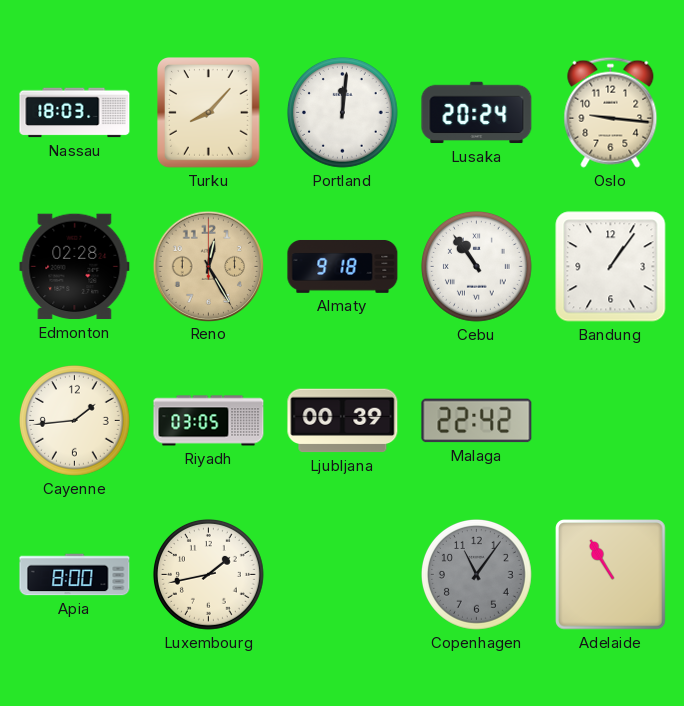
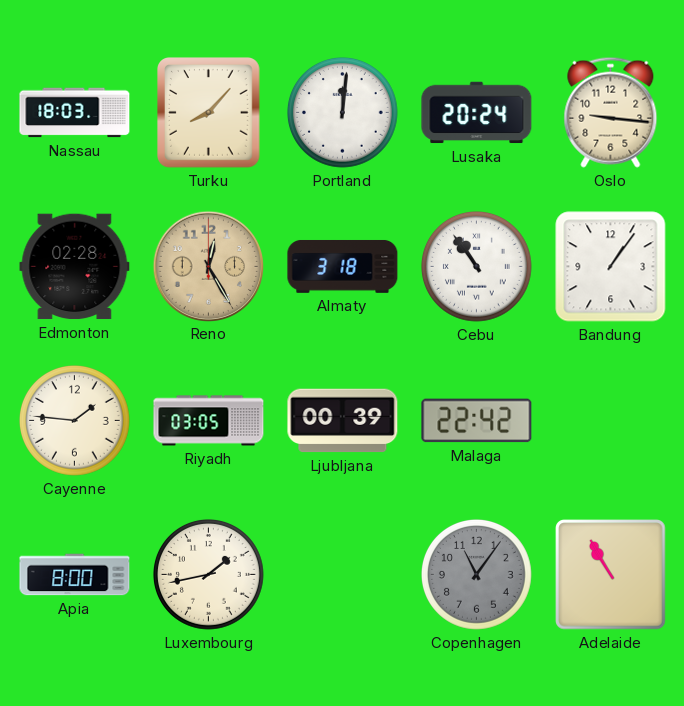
Almaty: 9:18 -> 3:18
Cayenne: 1:44 -> 1:46
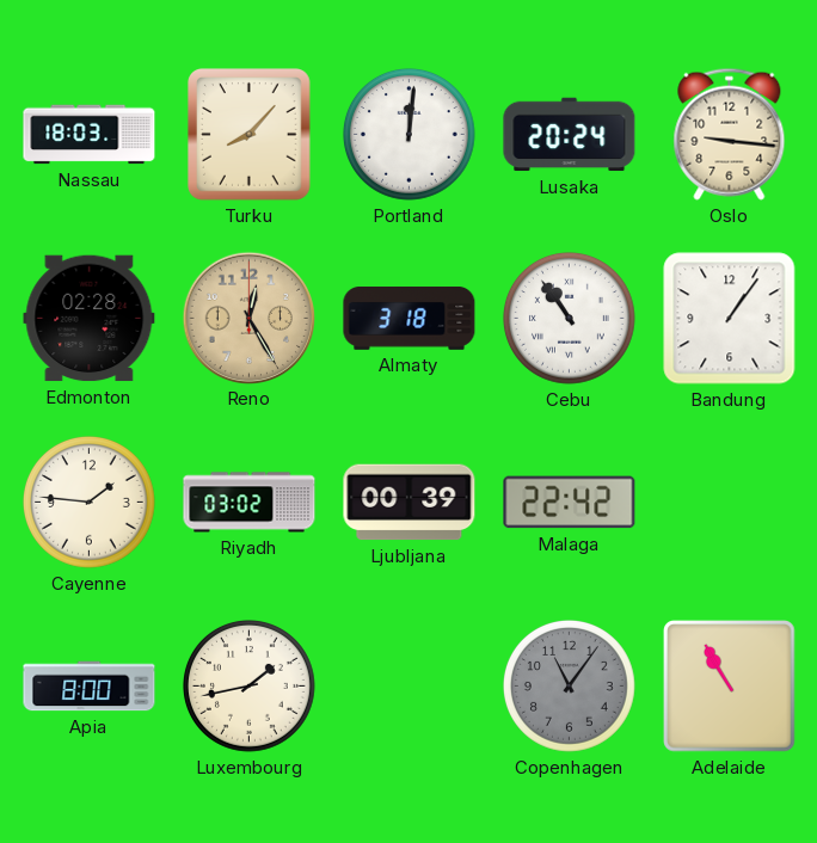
Riyadh: 03:05 -> 03:02
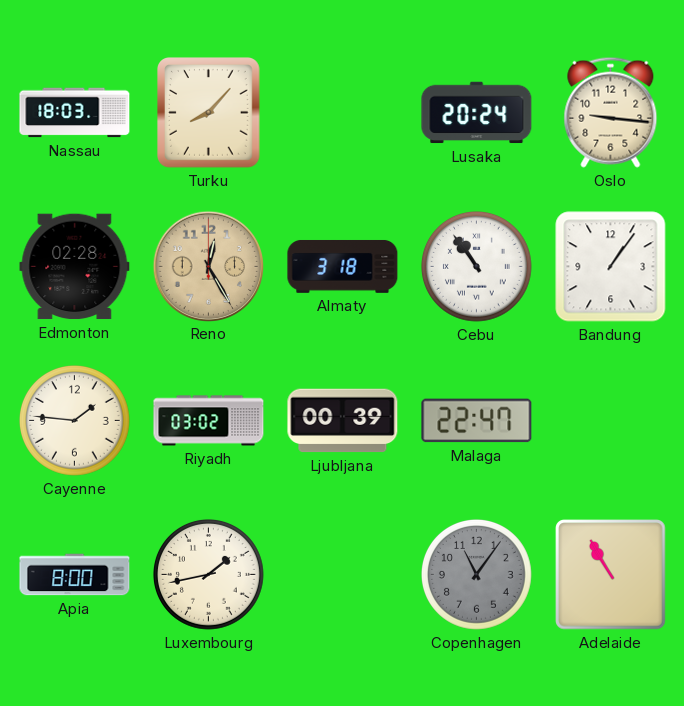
Portland: 12:01 -> none
Malaga: 22:42 -> 22:47
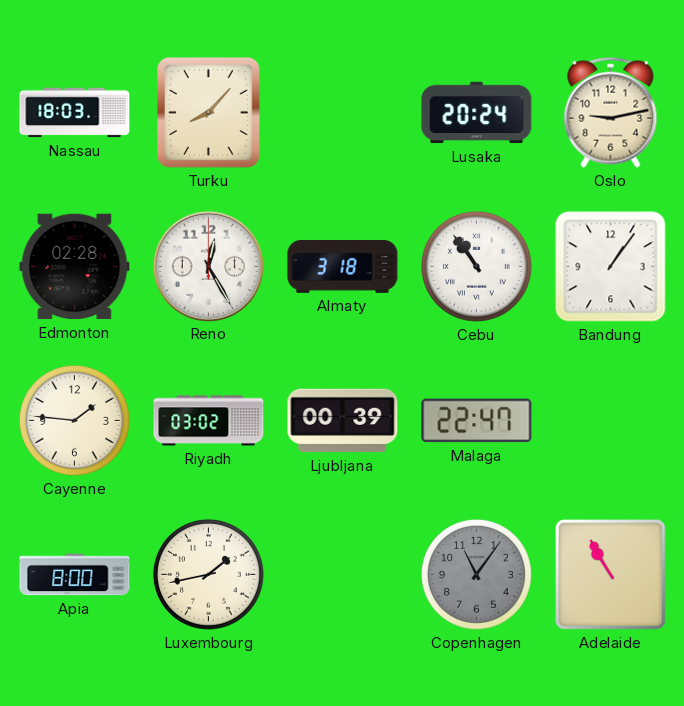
Oslo: 9:16 -> 9:13
Reno dial: champagne -> white
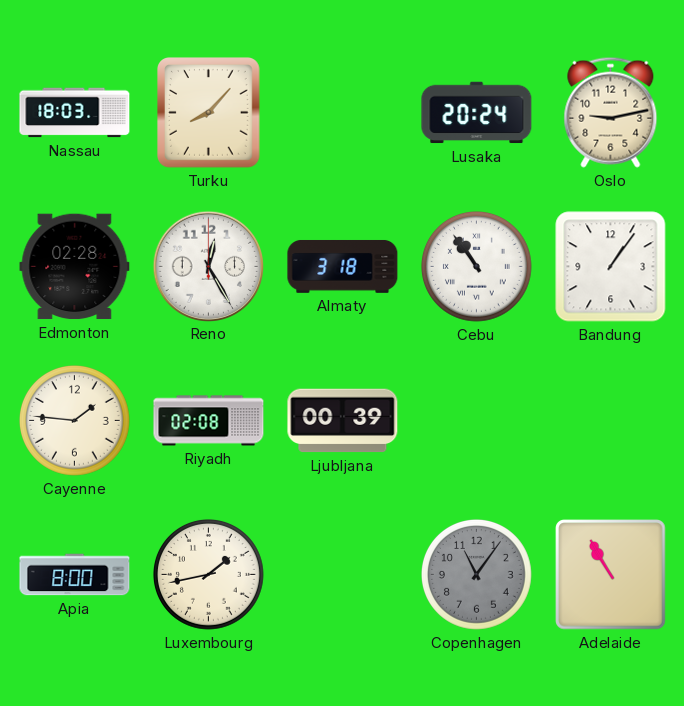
Riyadh: 03:02 -> 02:08
Malaga: 22:47 -> none
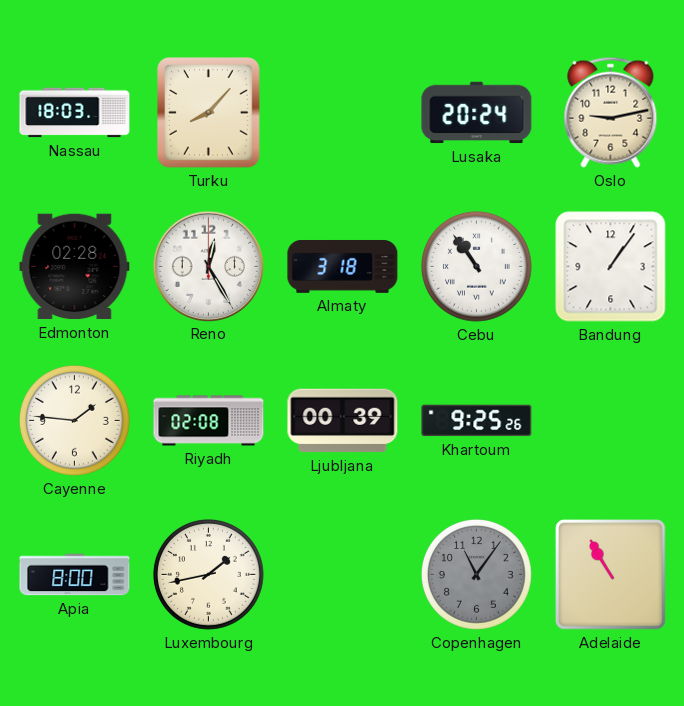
Khartoum: none -> 9:25
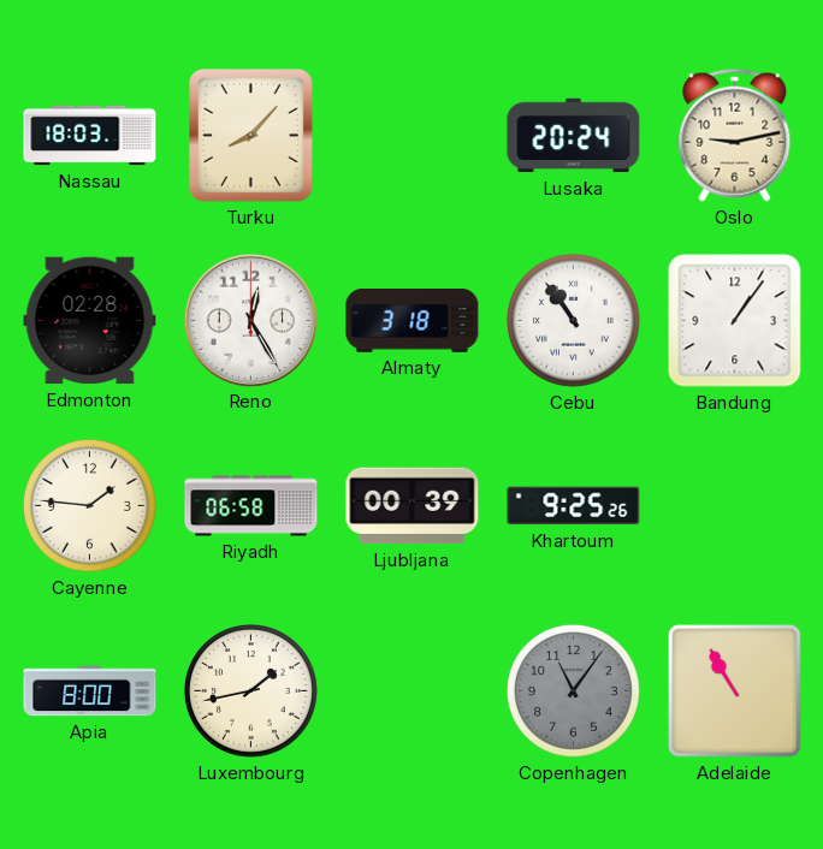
Riyadh: 02:08 -> 06:58
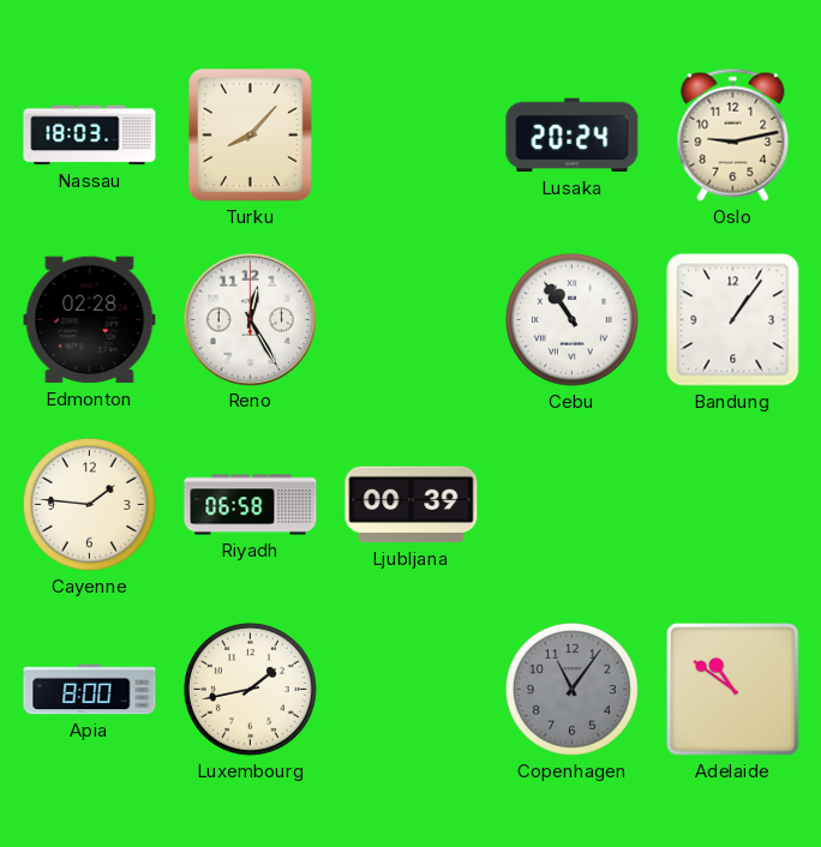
Almaty: 3:18 -> none
Khartoum: 9:25 -> none
Adelaide: 10:55 -> 10:51
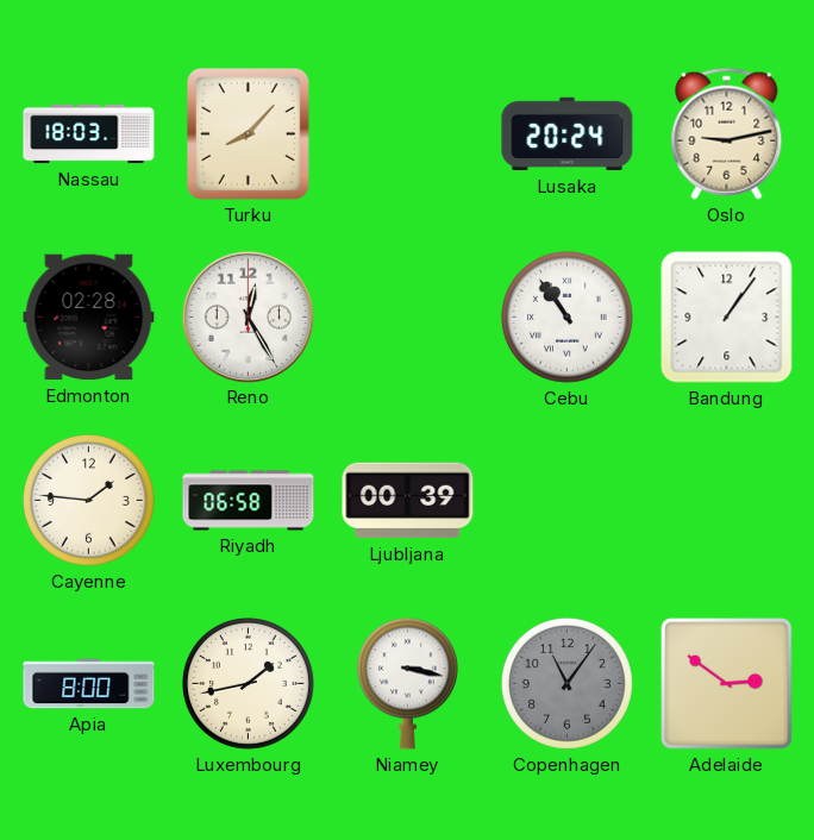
Niamey: none -> 3:17
Adelaide: 10:51 -> 2:51
